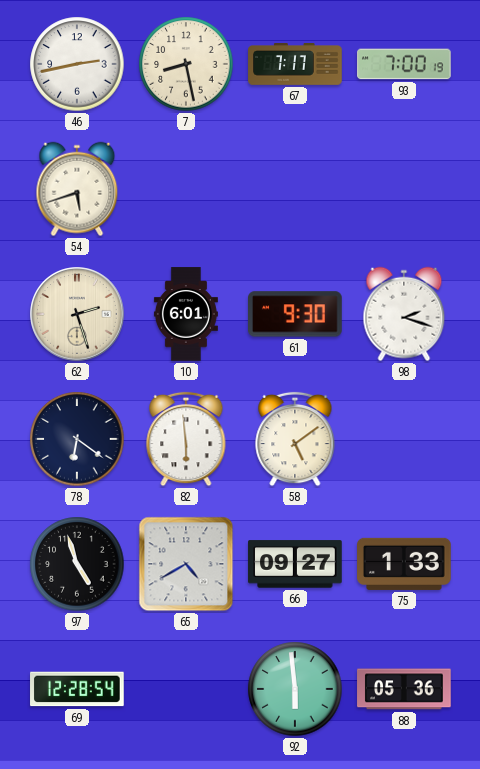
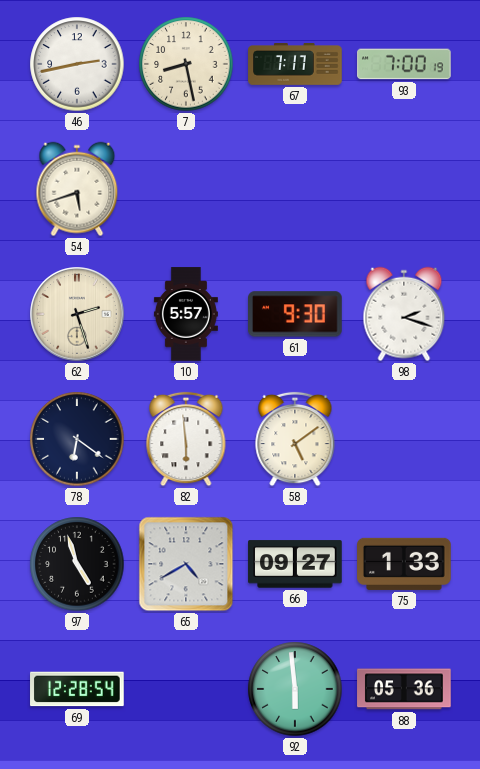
10: 6:01 -> 5:57
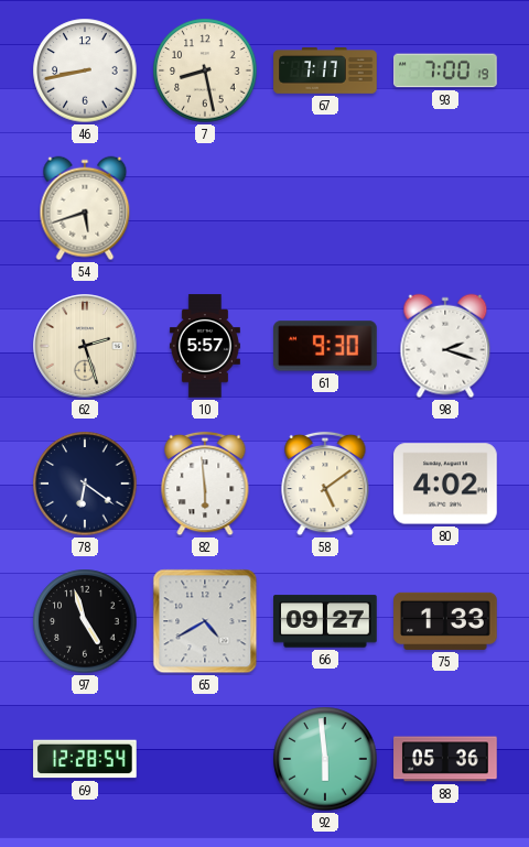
46: 2:43 -> 8:43
80: none -> 4:02
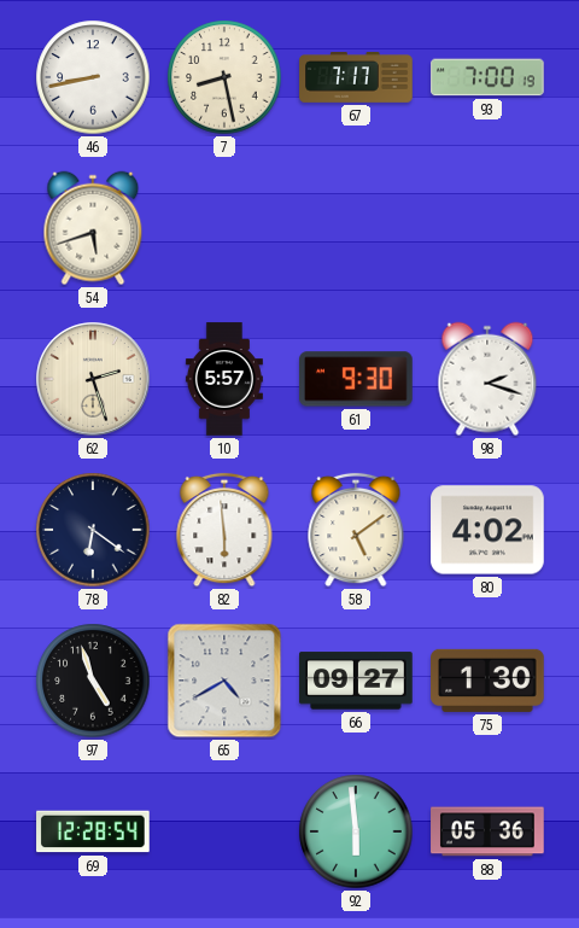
75: 1:33 -> 1:30
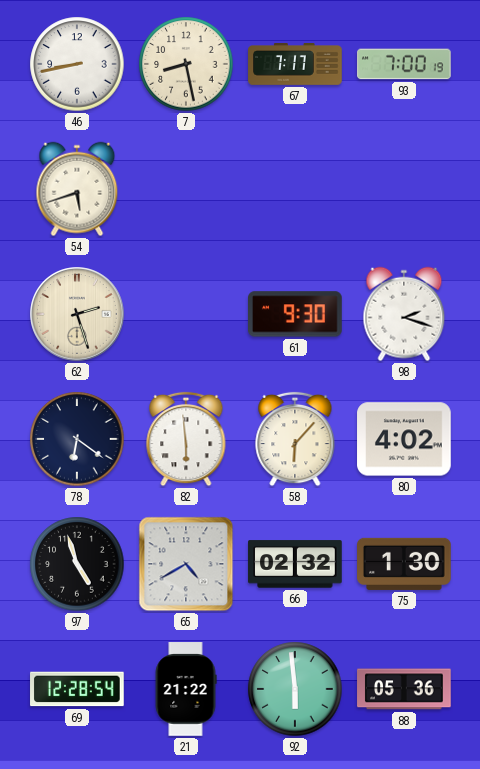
10: 5:57 -> none
58: 5:09 -> 6:07
66: 09:27 -> 02:32
21: none -> 21:22
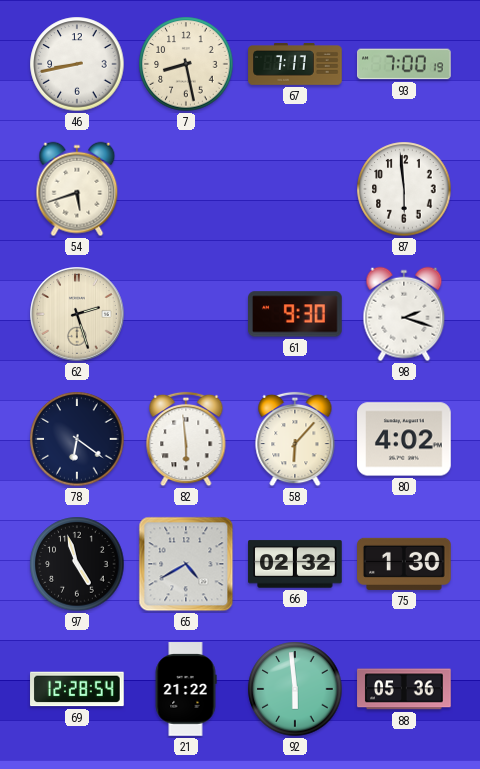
87: none -> 5:59
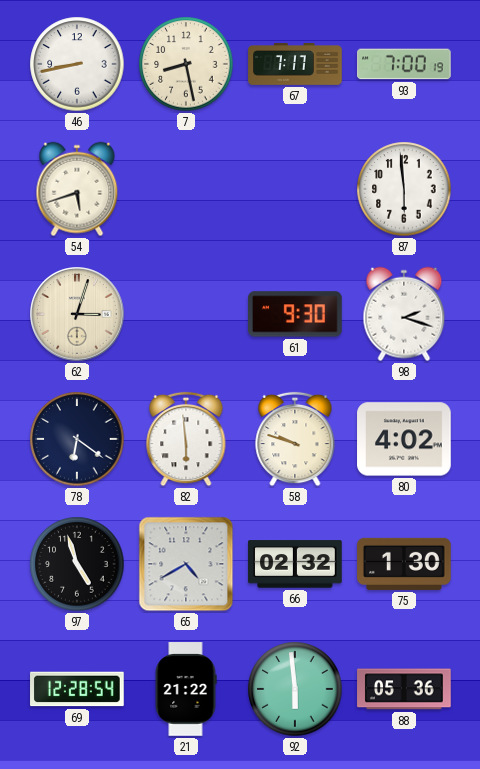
62: 2:27 -> 3:03
58: 6:07 -> 9:48
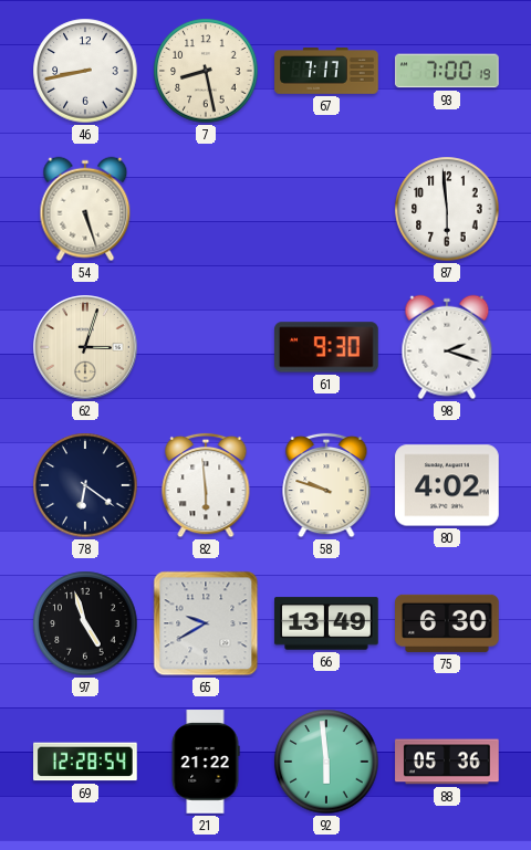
54: 5:42 -> 5:27
65: 4:40 -> 9:40
66: 02:32 -> 13:49
75: 1:30 -> 6:30
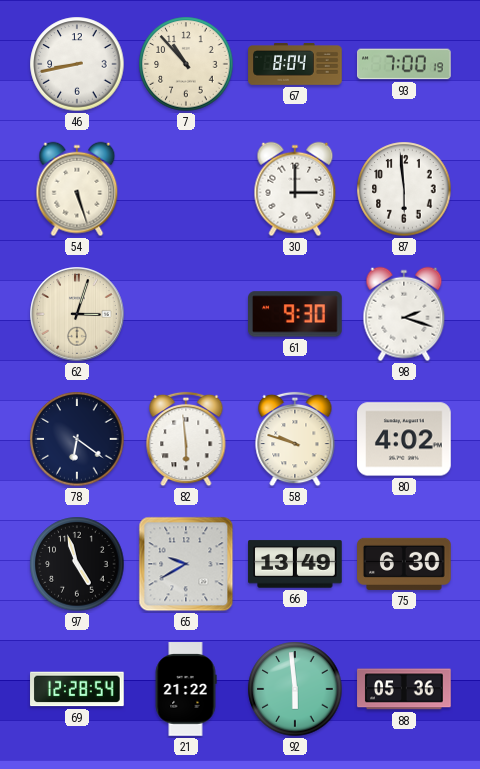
7: 8:28 -> 10:53
67: 7:17 -> 8:04
30: none -> 3:00
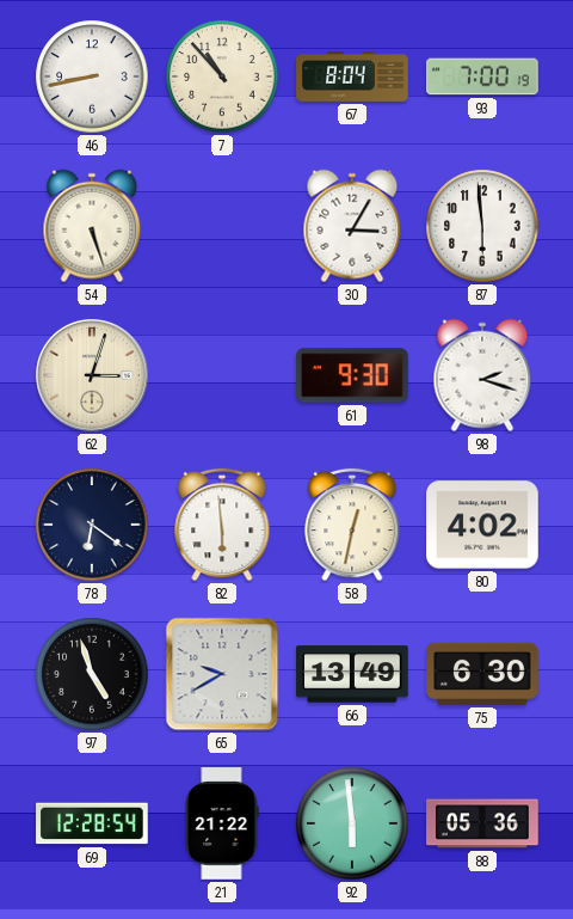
30: 3:00 -> 3:05
58: 9:48 -> 12:32
